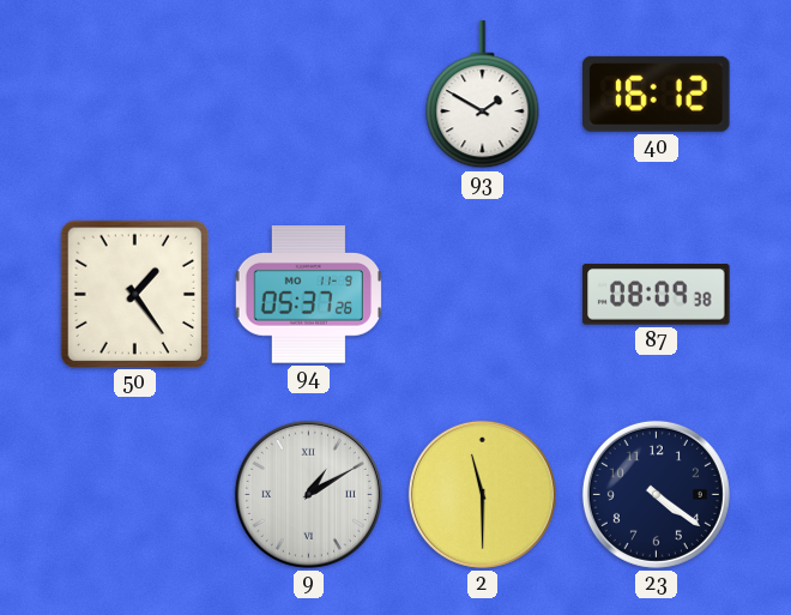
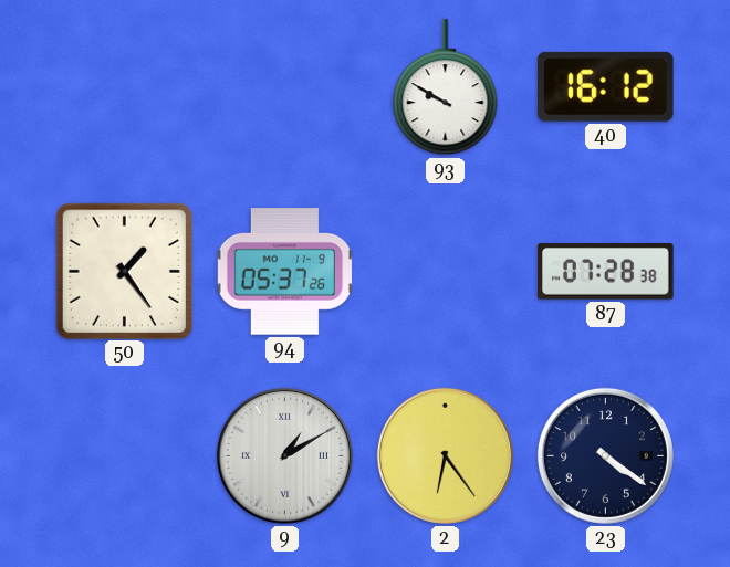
93: 1:50 -> 9:50
87: 08:09 -> 07:28
2: 11:30 -> 6:24
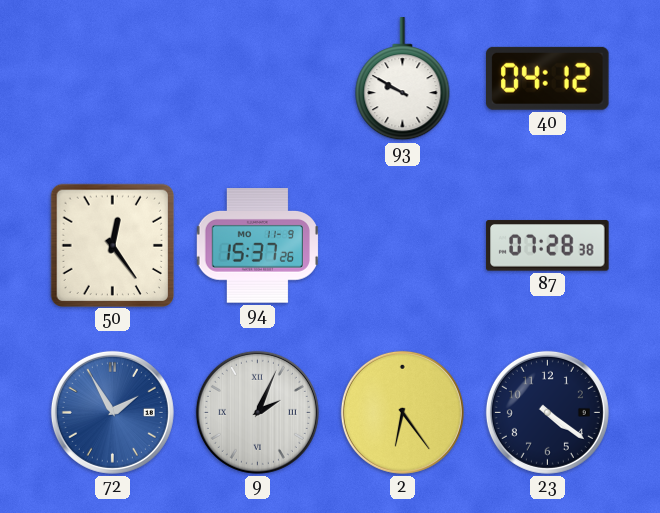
40: 16:12 -> 04:12
50: 1:24 -> 12:24
94: 05:37 -> 15:37
72: none -> 1:55
9: 1:10 -> 2:04
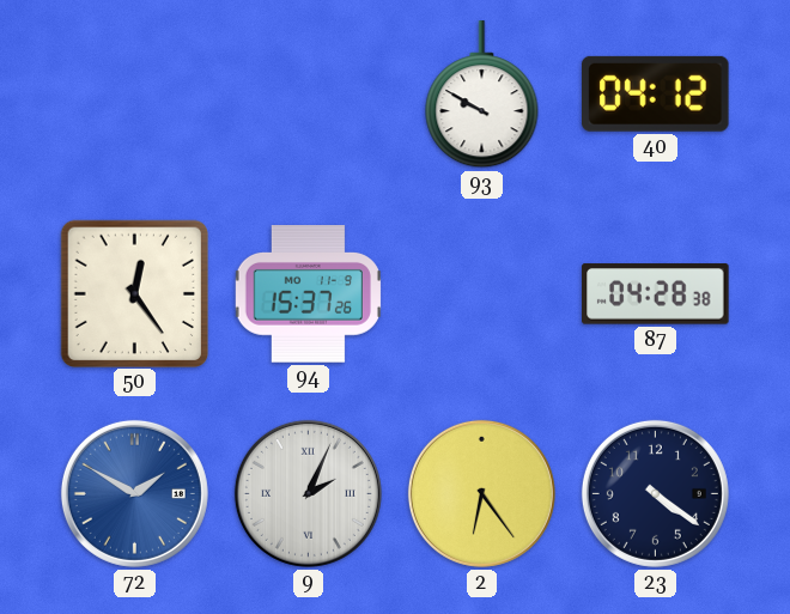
87: 07:28 -> 04:28
72: 1:55 -> 1:50
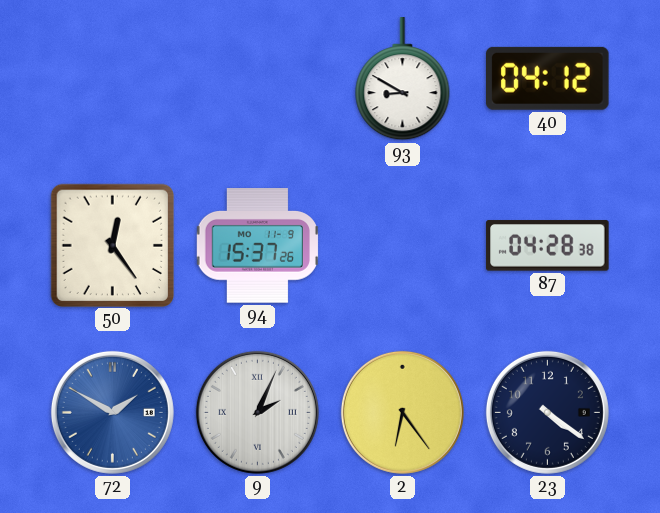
93: 9:50 -> 8:50
